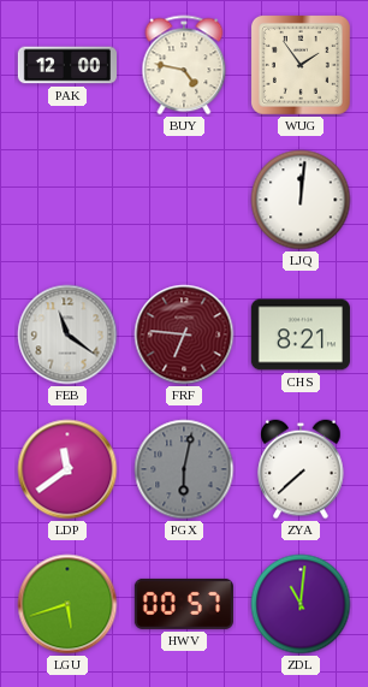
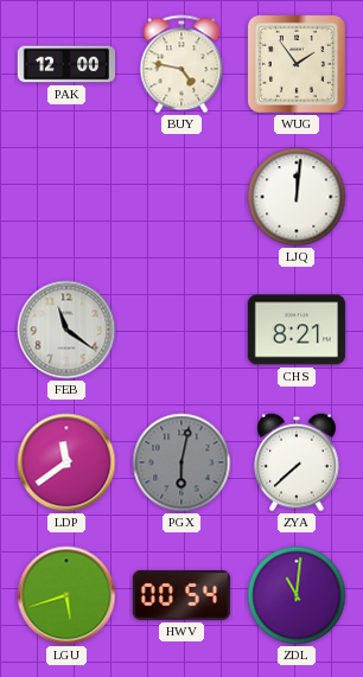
FRF: 6:46 -> none
HWV: 00:57 -> 00:54
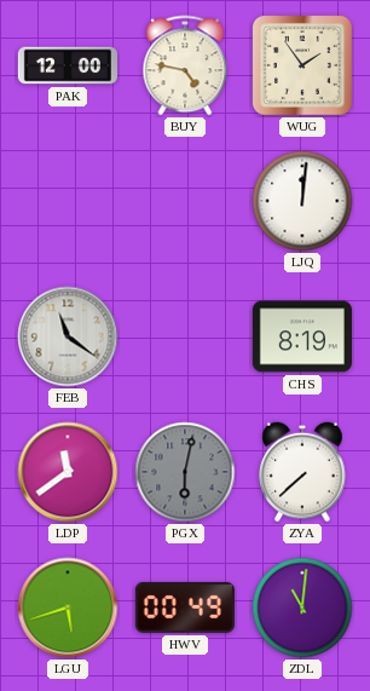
CHS: 8:21 -> 8:19
HWV: 00:54 -> 00:49
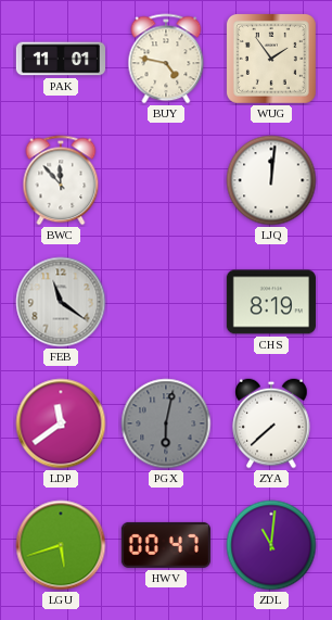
PAK: 12:00 -> 11:01
BWC: none -> 11:53
HWV: 00:49 -> 00:47
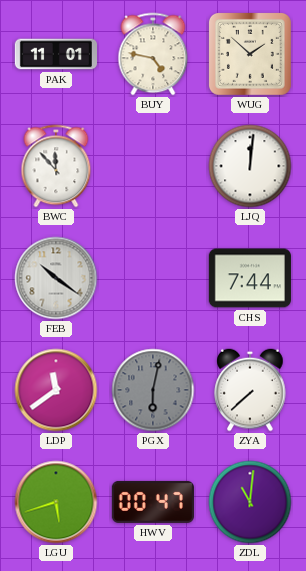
WUG: 1:54 -> 1:52
FEB: 11:21 -> 10:21
CHS: 8:19 -> 7:44
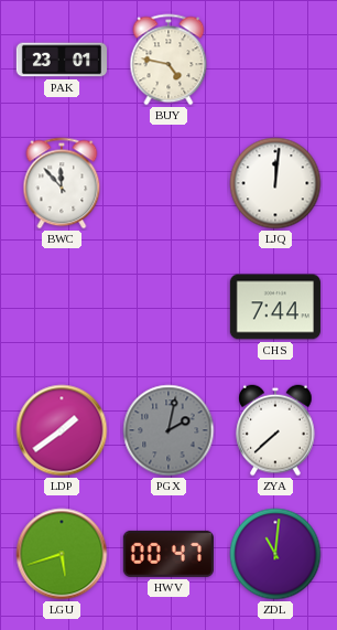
PAK: 11:01 -> 23:01
WUG: 1:52 -> none
FEB: 10:21 -> none
LDP: 11:39 -> 1:39
PGX: 6:02 -> 2:02
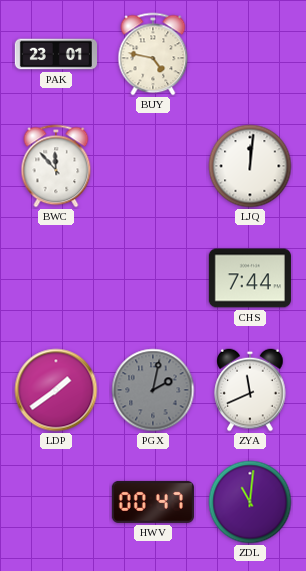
ZYA: 7:38 -> 11:41
LGU: 5:42 -> none
